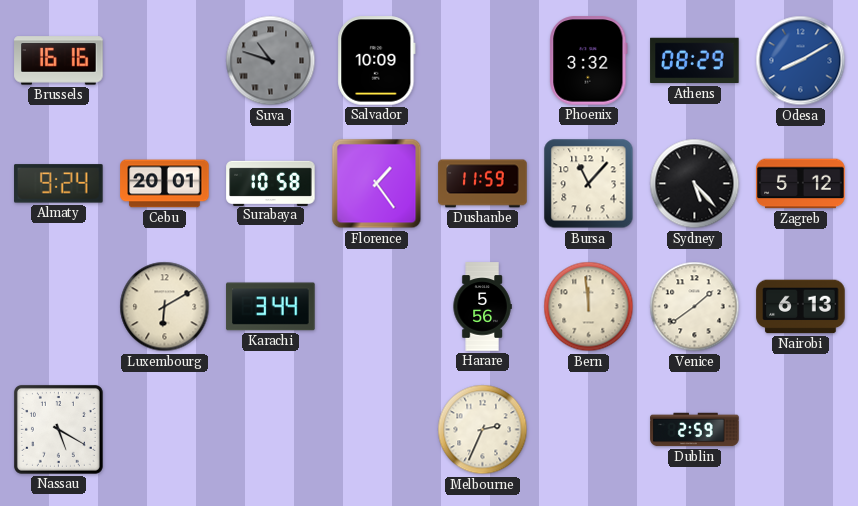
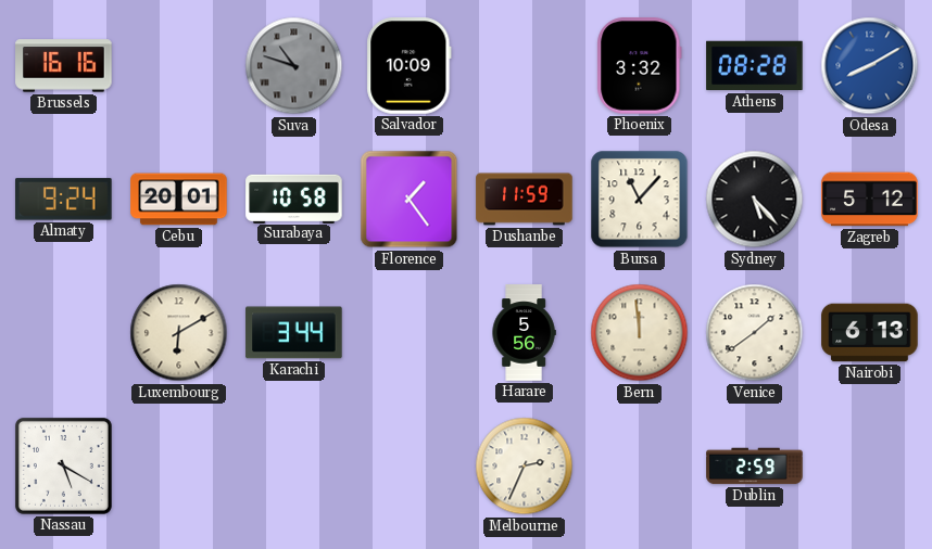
Athens: 08:29 -> 08:28
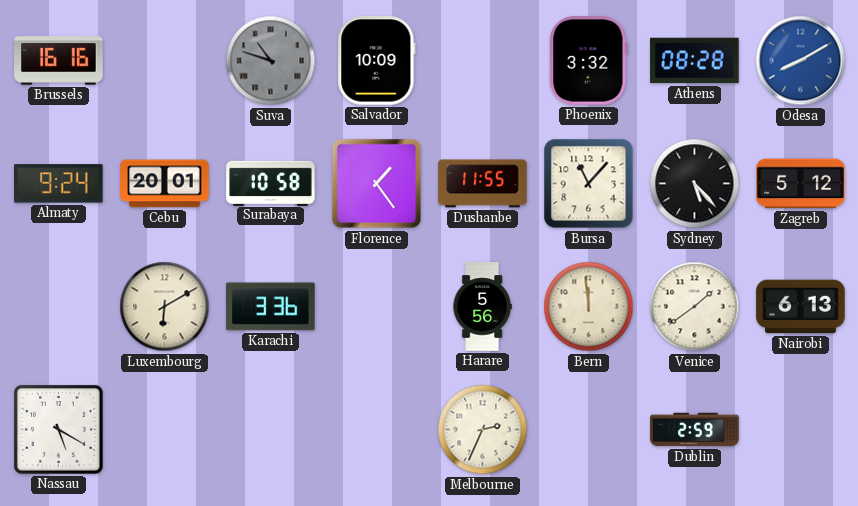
Dushanbe: 11:59 -> 11:55
Karachi: 3:44 -> 3:36
